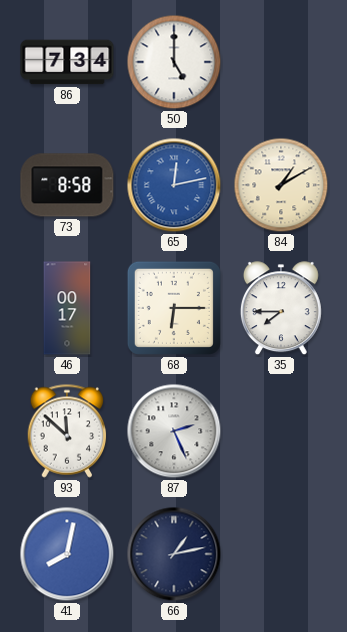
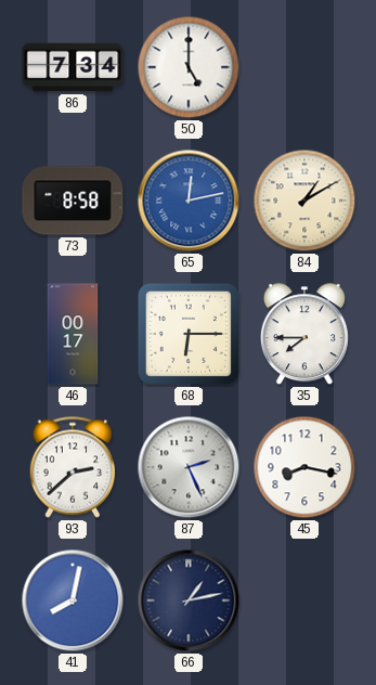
93: 11:52 -> 2:38
45: none -> 8:17
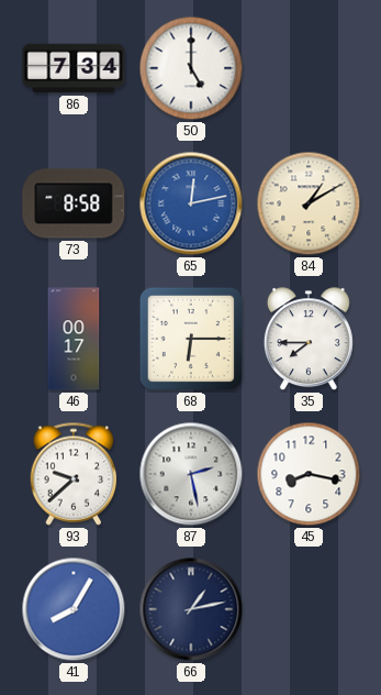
93: 2:38 -> 9:38
87: 2:26 -> 2:28
41: 8:02 -> 8:05
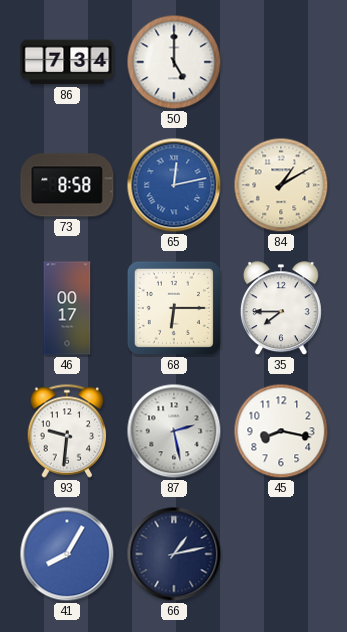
93: 9:38 -> 9:31
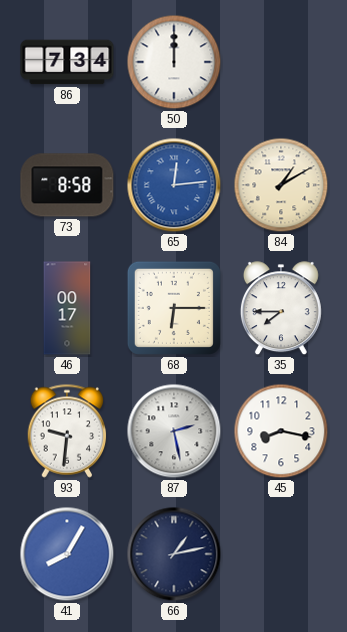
50: 5:00 -> 12:00
65: 12:13 -> 12:14
